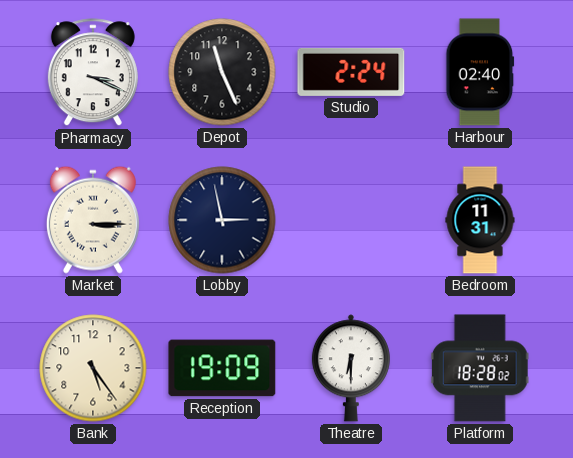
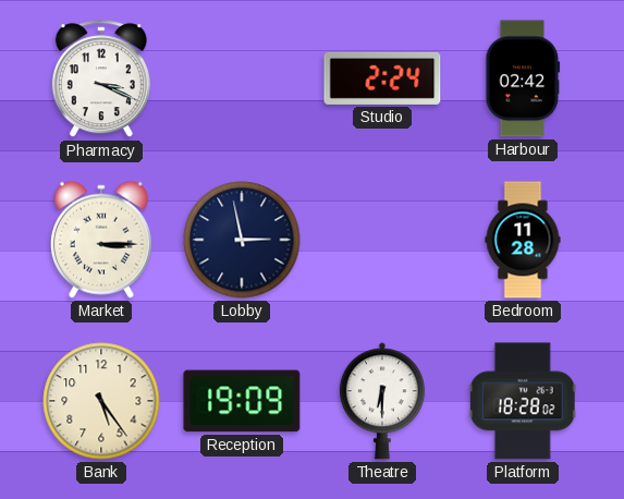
Depot: 11:26 -> none
Harbour: 02:40 -> 02:42
Bedroom: 11:31 -> 11:28
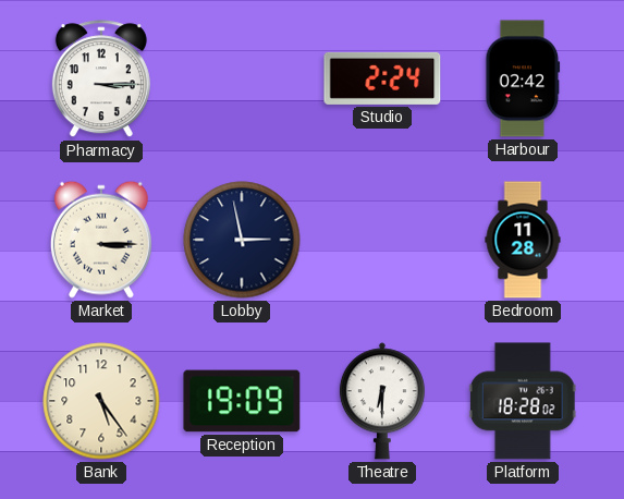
Pharmacy: 3:19 -> 3:15
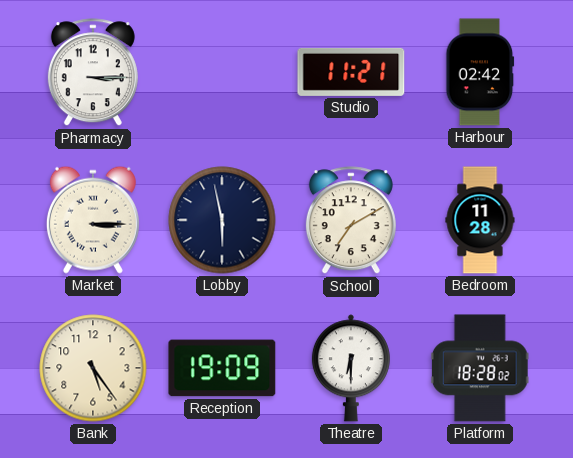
Studio: 2:24 -> 11:21
Lobby: 2:58 -> 5:58
School: none -> 7:10
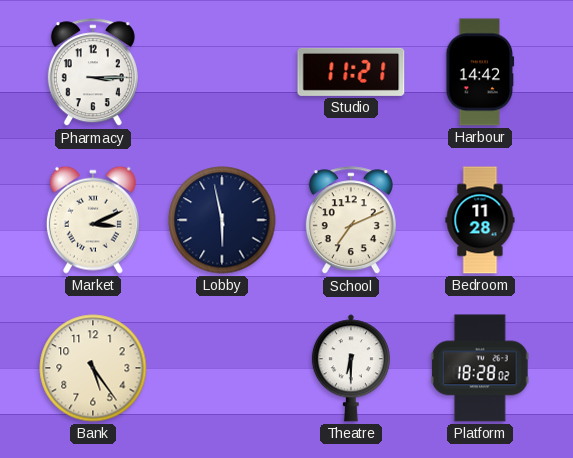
Harbour: 02:42 -> 14:42
Market: 3:15 -> 3:11
School: 7:10 -> 7:11
Reception: 19:09 -> none
